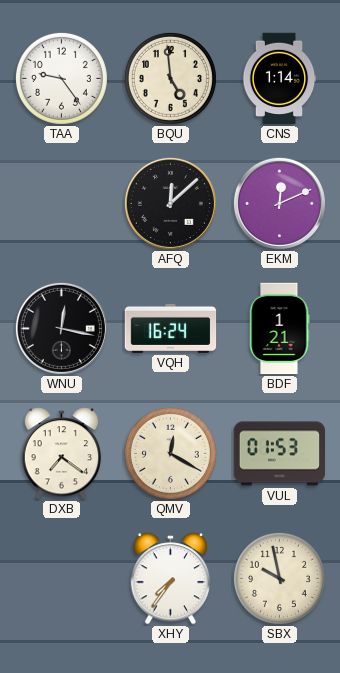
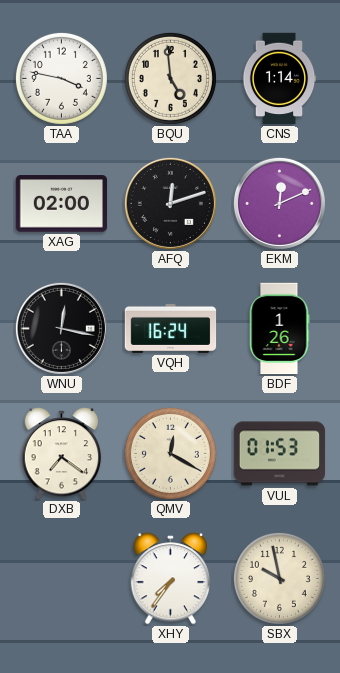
TAA: 9:24 -> 3:47
XAG: none -> 02:00
AFQ: 12:08 -> 12:12
BDF: 1:21 -> 1:26
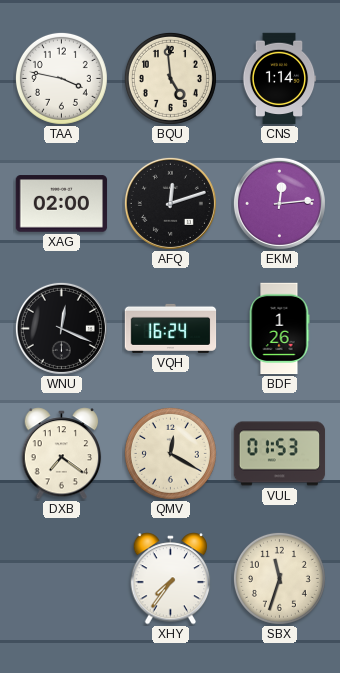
EKM: 12:11 -> 12:14
WNU: 12:17 -> 12:19
SBX: 9:58 -> 11:33
